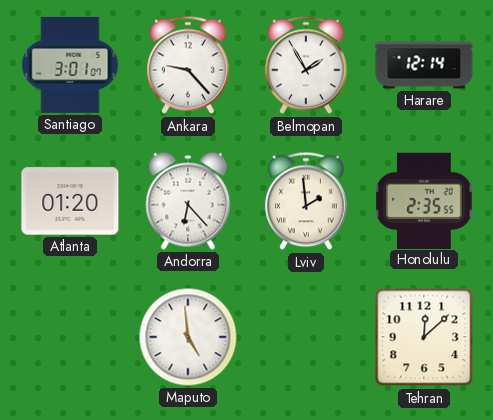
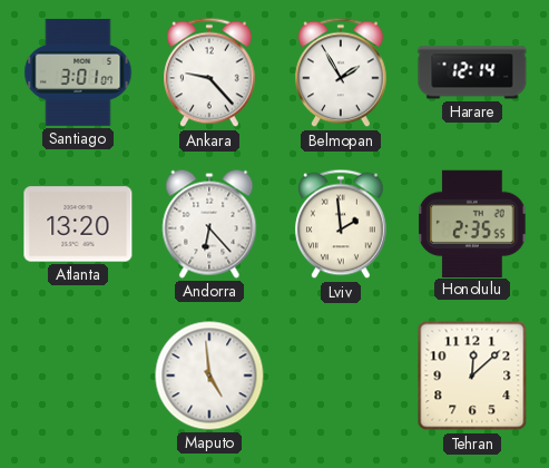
Atlanta: 01:20 -> 13:20
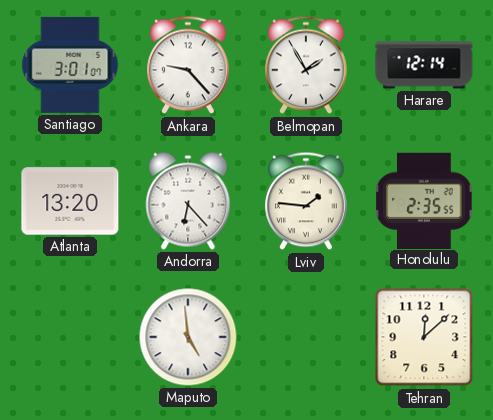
Lviv: 1:59 -> 1:46
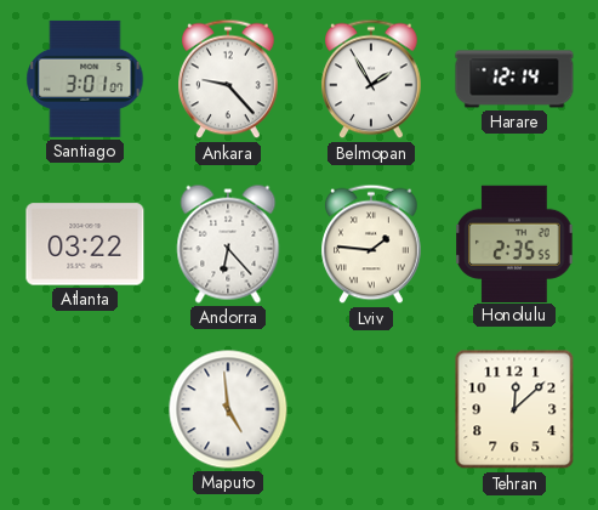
Atlanta: 13:20 -> 03:22
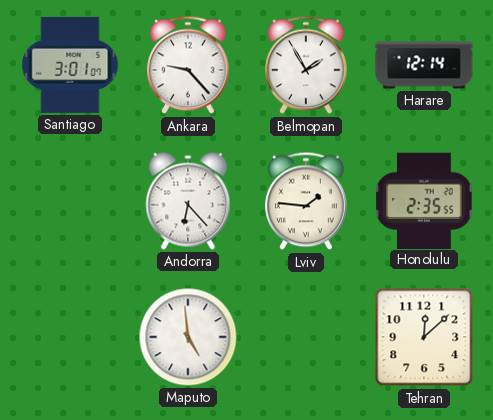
Atlanta: 03:22 -> none
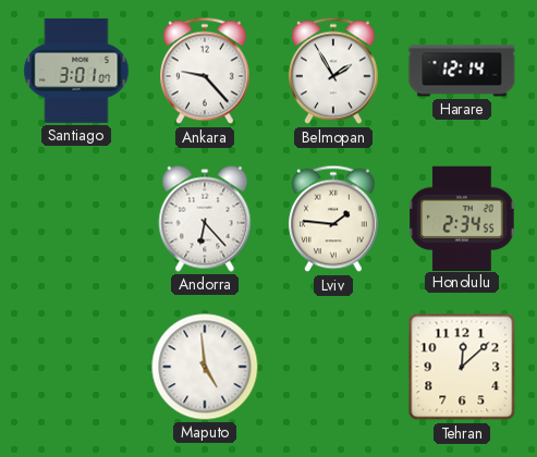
Honolulu: 2:35 -> 2:34
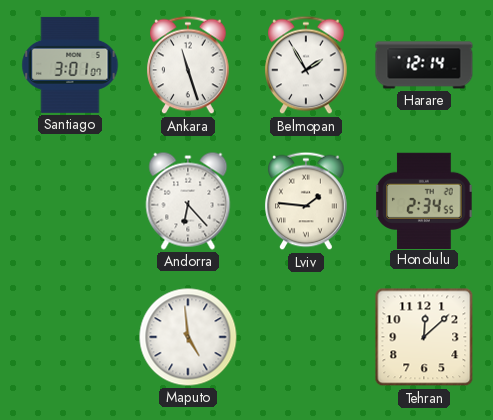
Ankara: 9:23 -> 11:27
